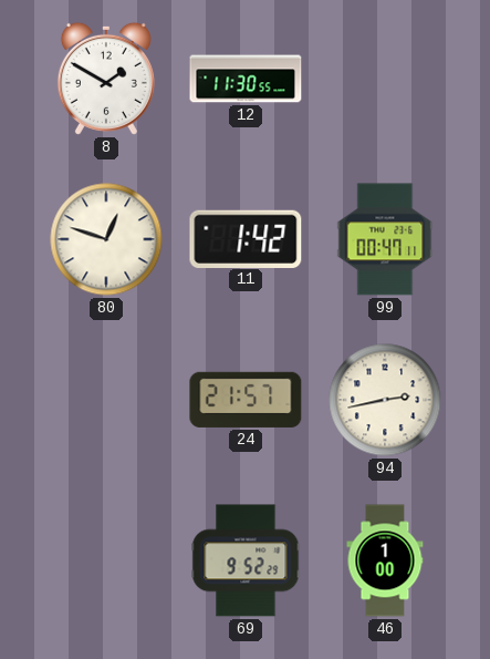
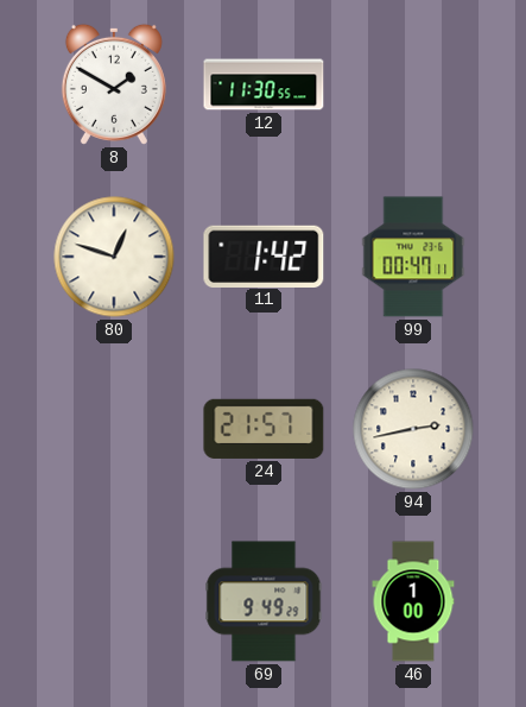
69: 9:52 -> 9:49
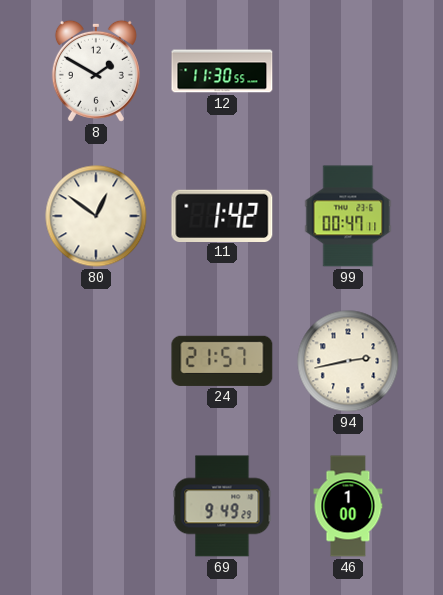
80: 12:48 -> 12:51
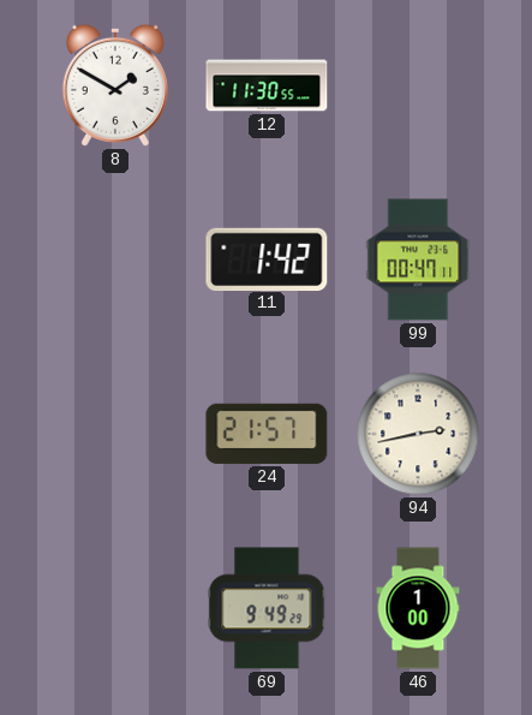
80: 12:51 -> none
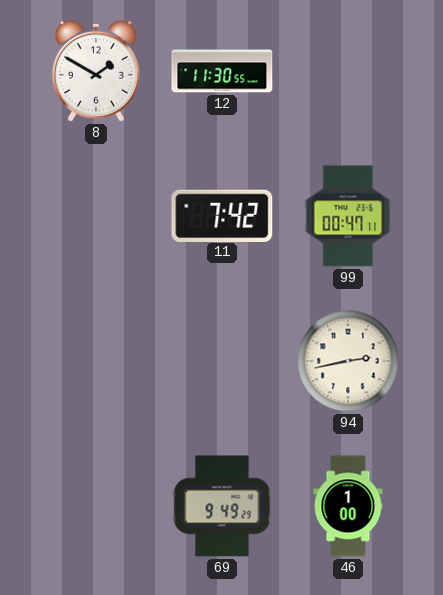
11: 1:42 -> 7:42
24: 21:57 -> none
